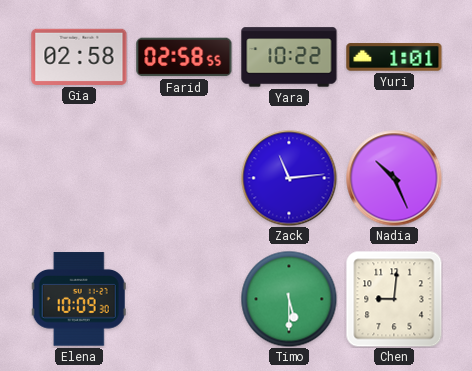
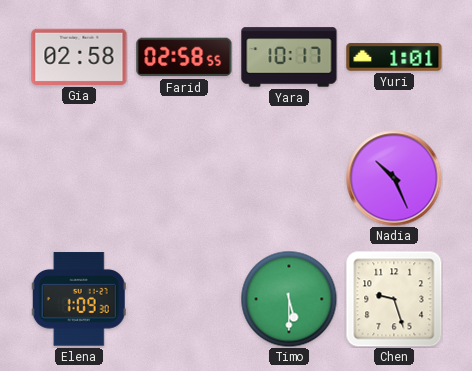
Yara: 10:22 -> 10:17
Zack: 11:14 -> none
Elena: 10:09 -> 1:09
Chen: 9:01 -> 9:27
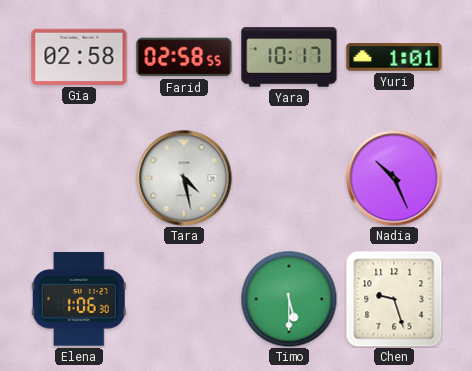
Tara: none -> 4:28
Elena: 1:09 -> 1:06
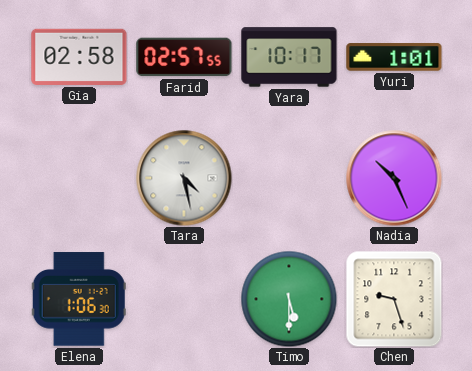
Farid: 02:58 -> 02:57
